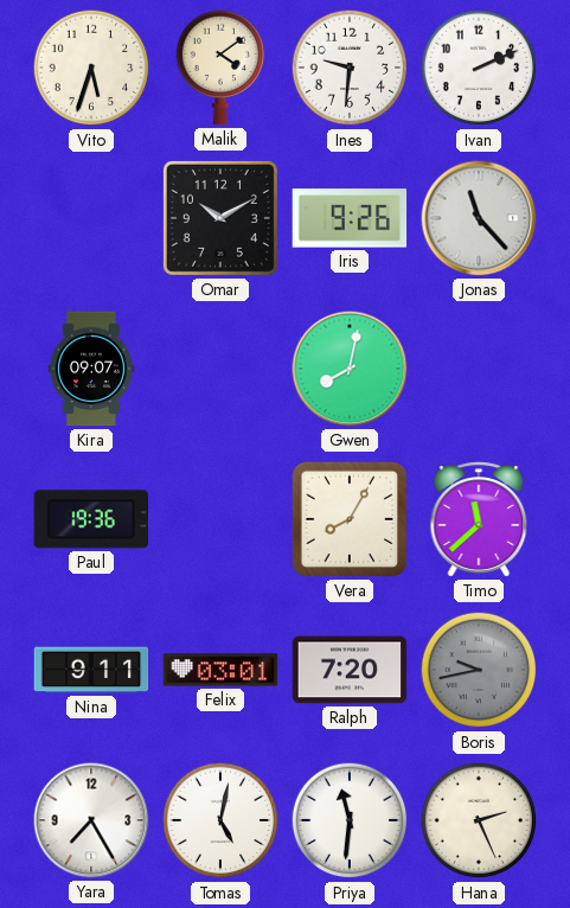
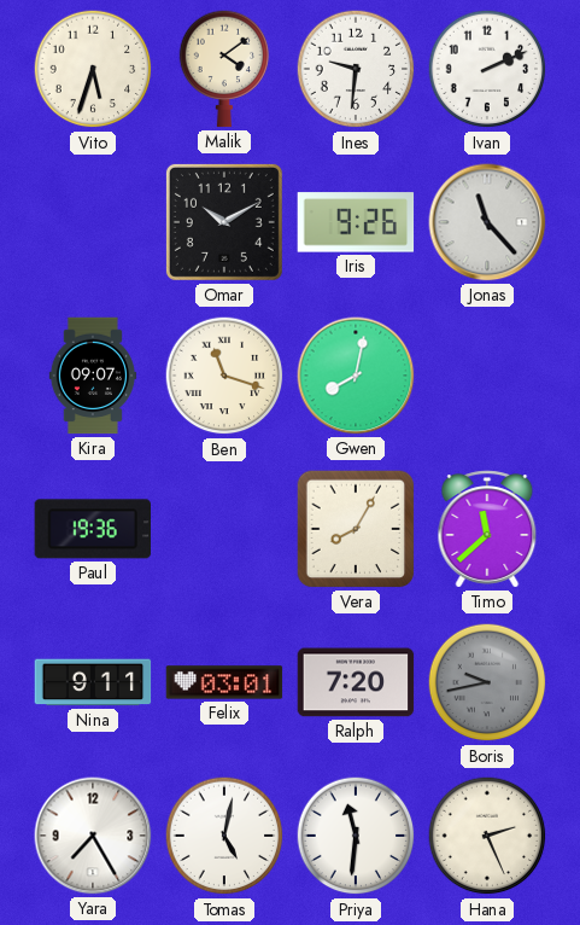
Ben: none -> 11:18
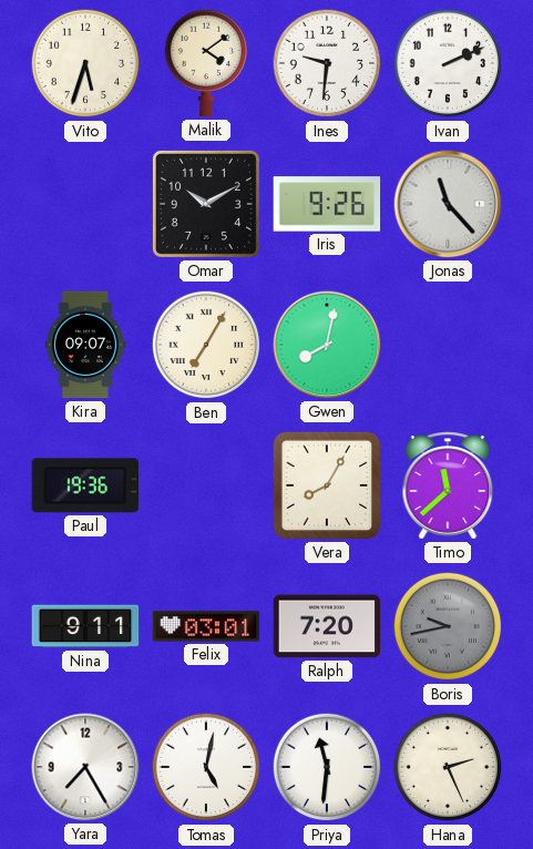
Ben: 11:18 -> 7:05
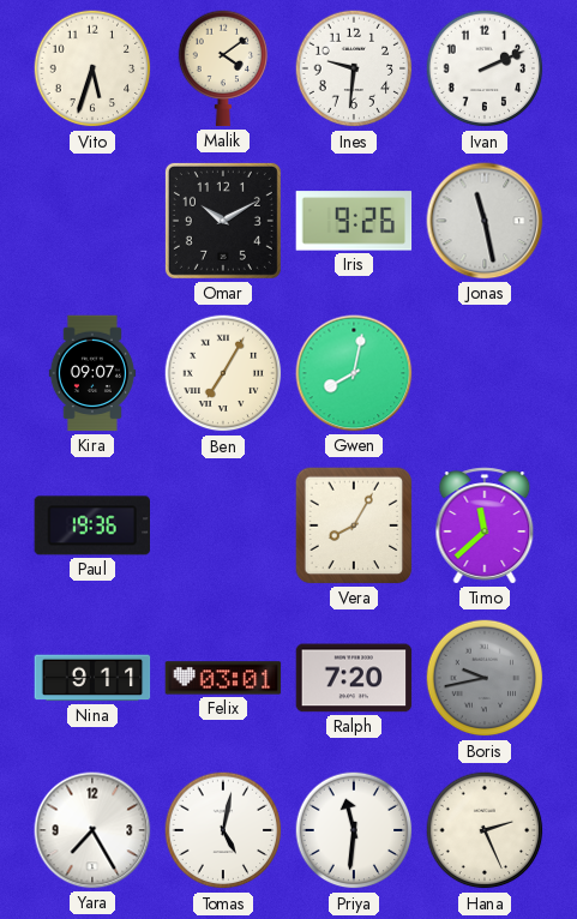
Jonas: 11:23 -> 11:28
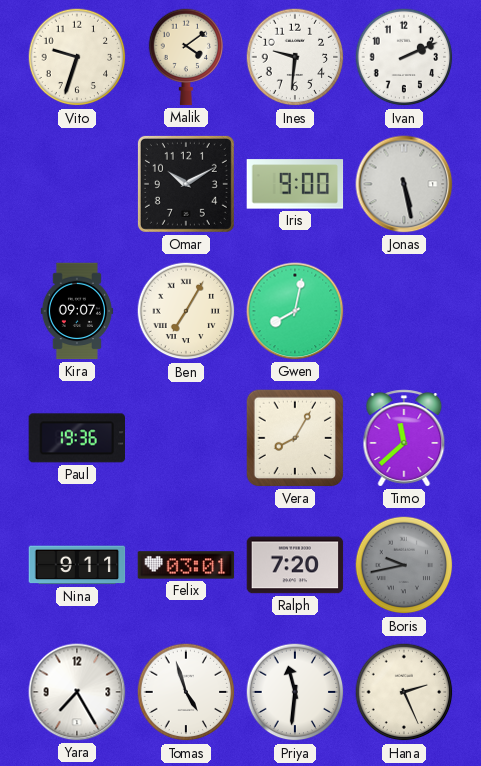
Vito: 5:33 -> 9:33
Iris: 9:26 -> 9:00
Jonas: 11:28 -> 5:28
Tomas: 5:02 -> 4:57
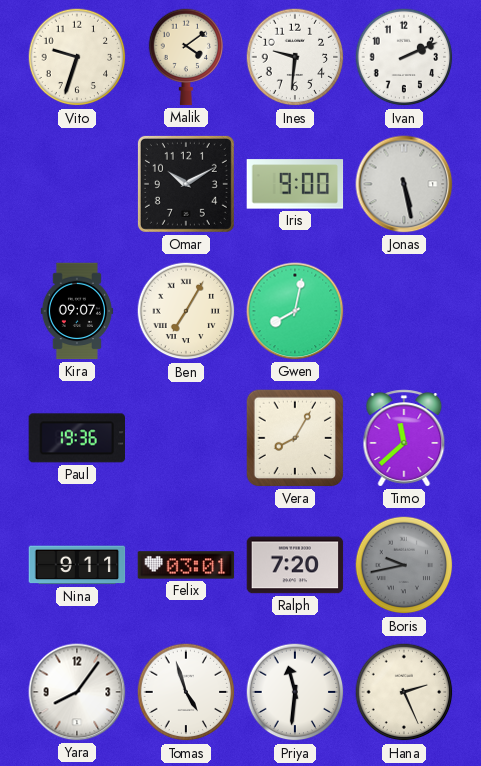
Yara: 7:25 -> 8:06
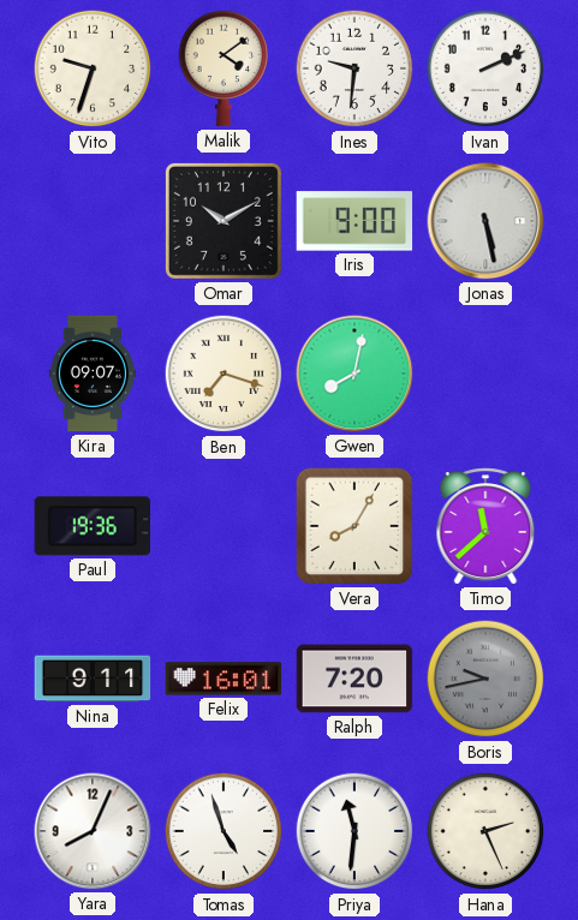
Ben: 7:05 -> 7:18
Felix: 03:01 -> 16:01
Yara: 8:06 -> 8:04
